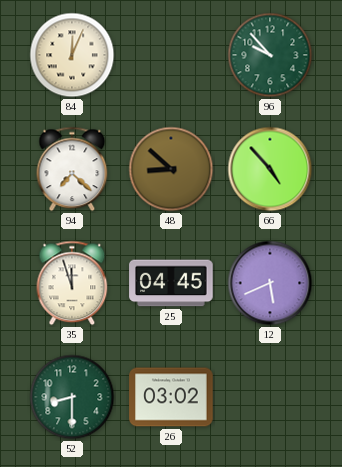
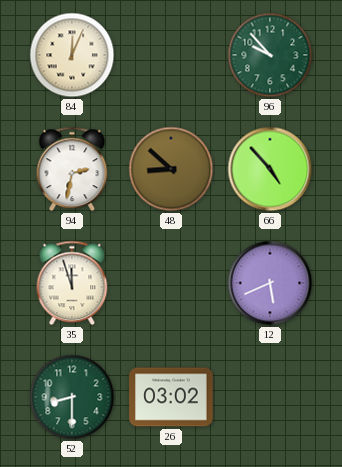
94: 7:22 -> 2:32
25: 04:45 -> none
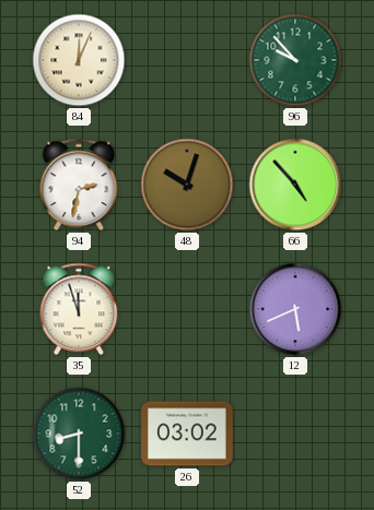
48: 8:52 -> 10:03
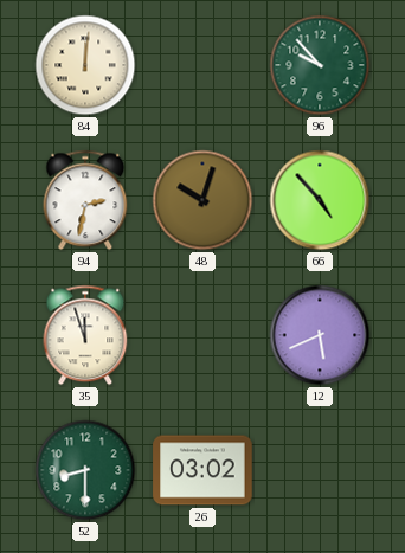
84: 12:04 -> 12:01
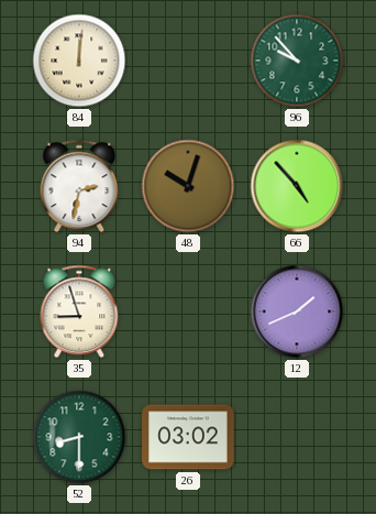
35: 11:57 -> 8:57
12: 5:41 -> 1:41
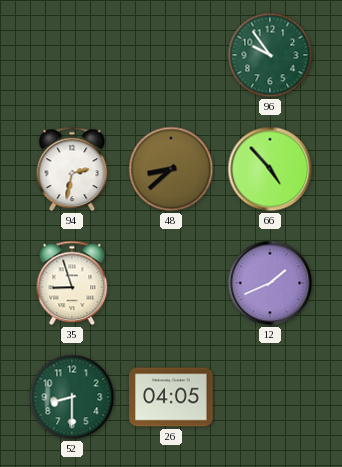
84: 12:01 -> none
96: 9:53 -> 9:54
48: 10:03 -> 8:38
26: 03:02 -> 04:05
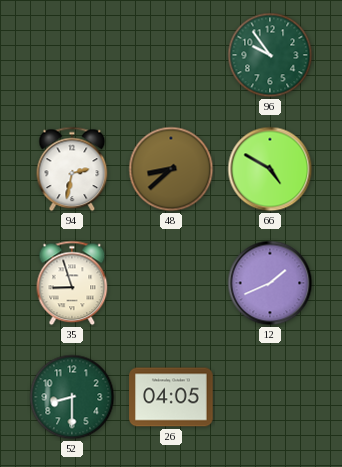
66: 4:53 -> 4:50
